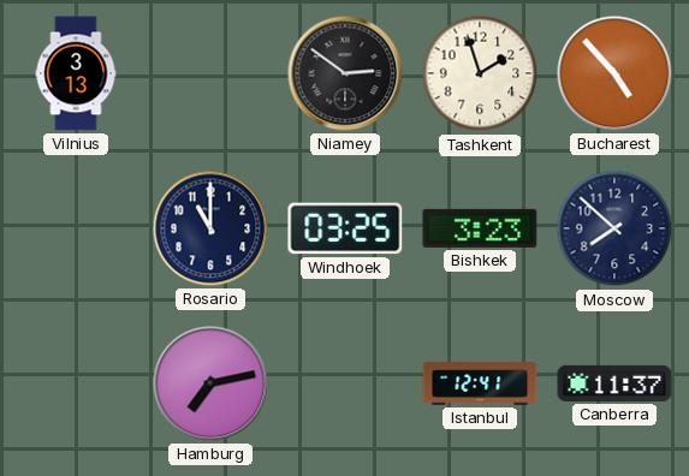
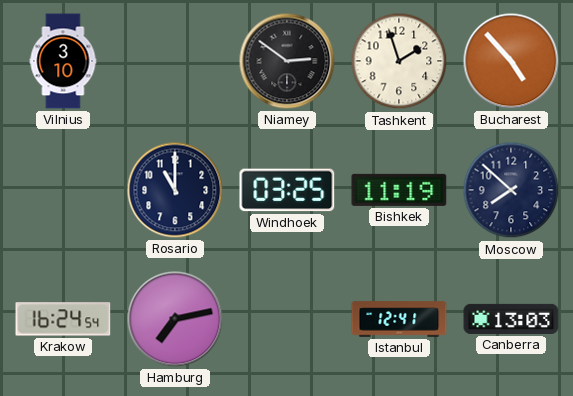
Vilnius: 3:13 -> 3:10
Bishkek: 3:23 -> 11:19
Krakow: none -> 16:24
Canberra: 11:37 -> 13:03
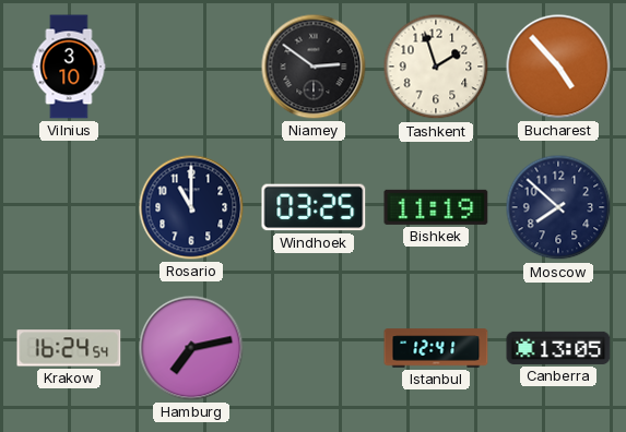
Canberra: 13:03 -> 13:05
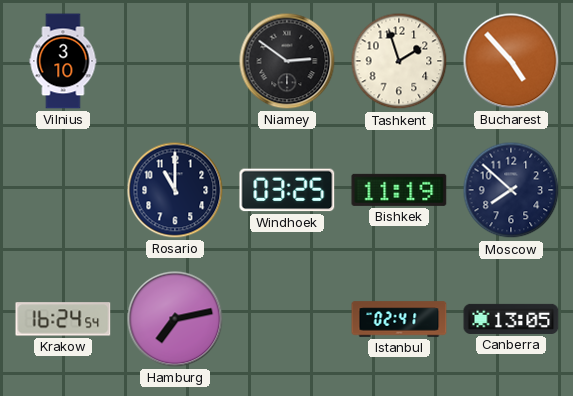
Istanbul: 12:41 -> 02:41
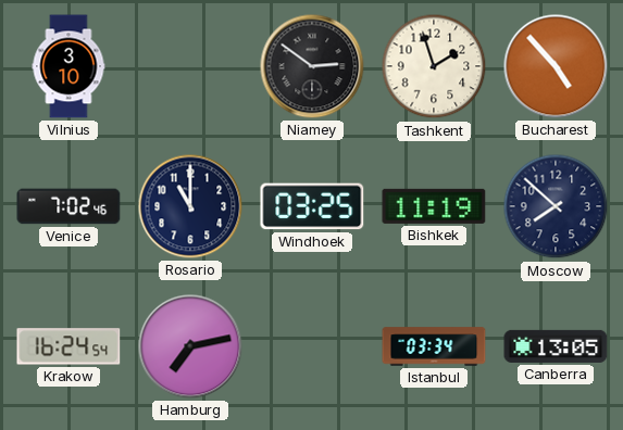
Venice: none -> 7:02
Istanbul: 02:41 -> 03:34
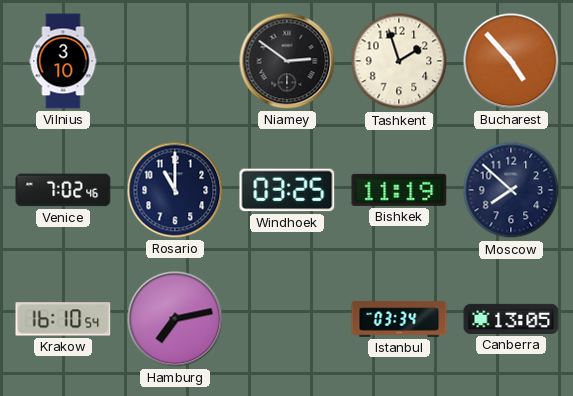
Krakow: 16:24 -> 16:10
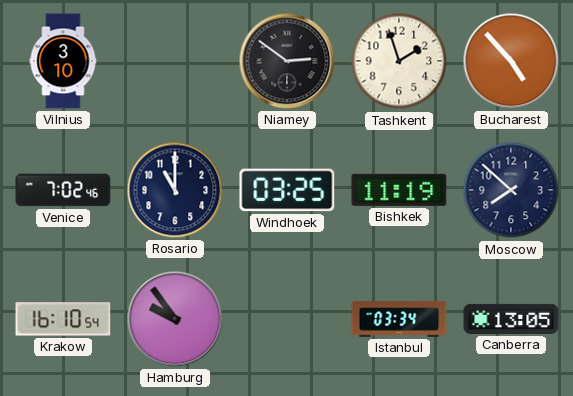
Hamburg: 7:13 -> 9:54
